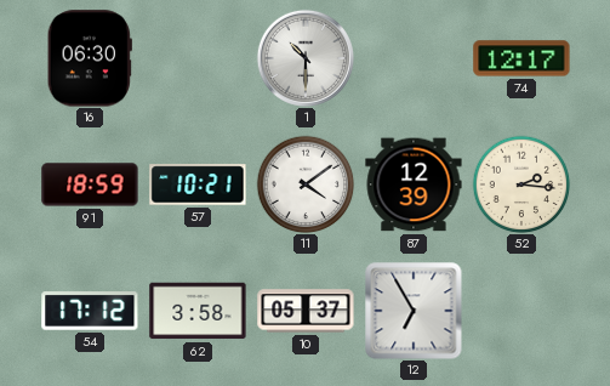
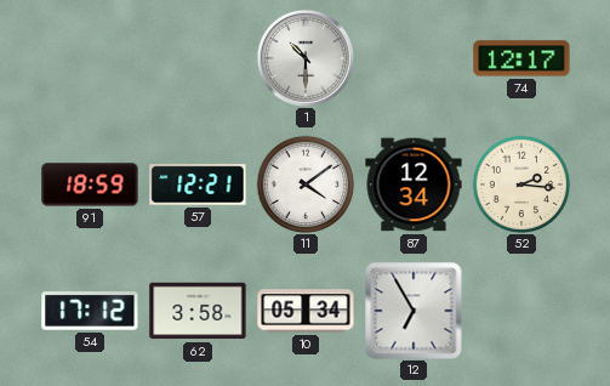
16: 06:30 -> none
57: 10:21 -> 12:21
87: 12:39 -> 12:34
10: 05:37 -> 05:34
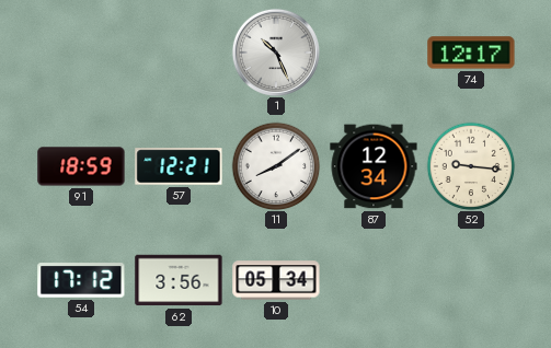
1: 10:30 -> 10:26
11: 4:09 -> 8:09
52: 2:16 -> 9:16
62: 3:58 -> 3:56
12: 6:55 -> none
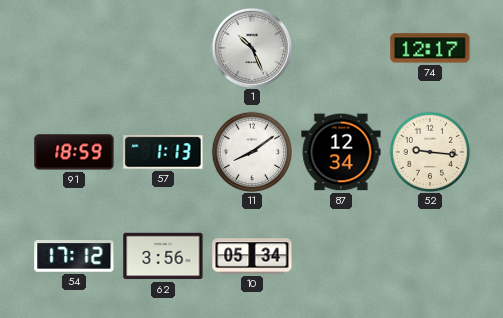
57: 12:21 -> 1:13
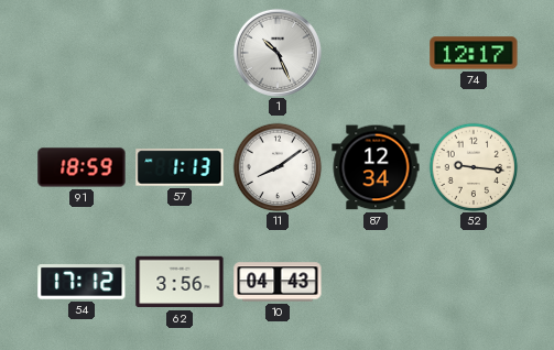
10: 05:34 -> 04:43
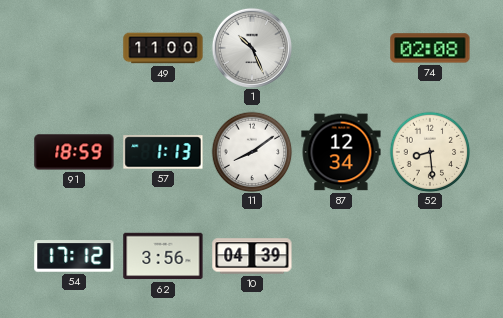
49: none -> 11:00
74: 12:17 -> 02:08
52: 9:16 -> 8:29
10: 04:43 -> 04:39
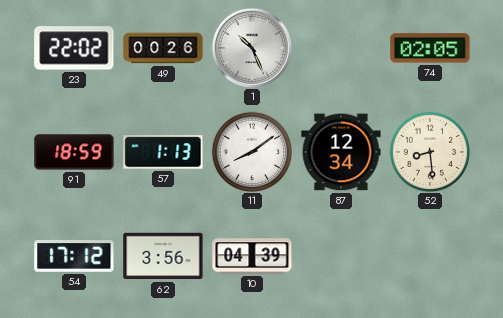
23: none -> 22:02
49: 11:00 -> 00:26
74: 02:08 -> 02:05
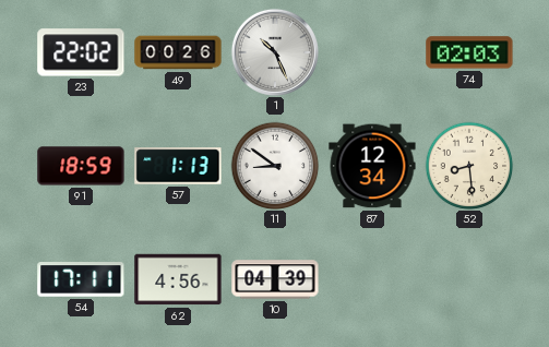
74: 02:05 -> 02:03
11: 8:09 -> 8:51
54: 17:12 -> 17:11
62: 3:56 -> 4:56
